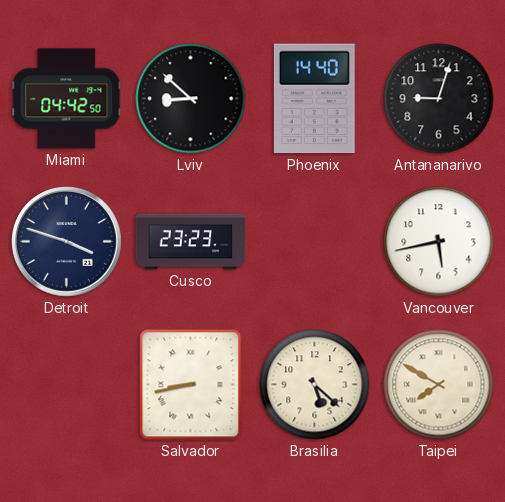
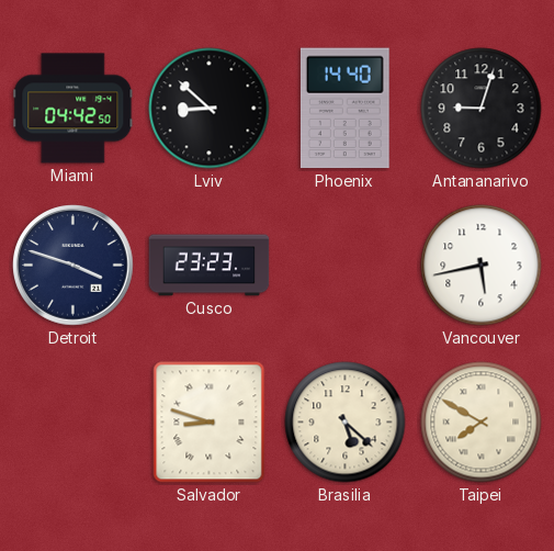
Salvador: 8:43 -> 8:48
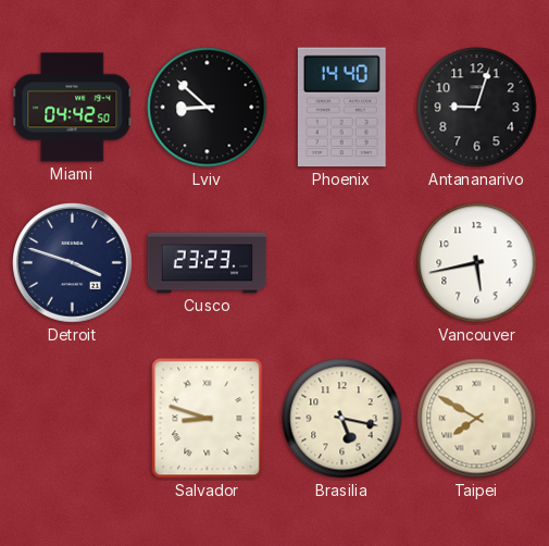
Brasilia: 5:22 -> 5:17
